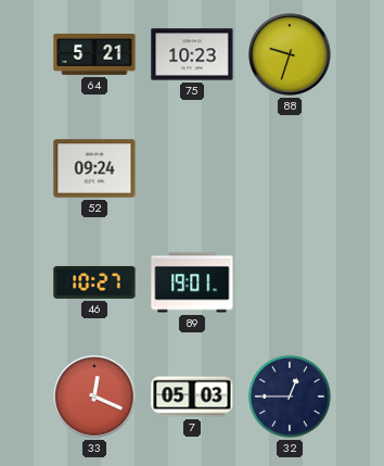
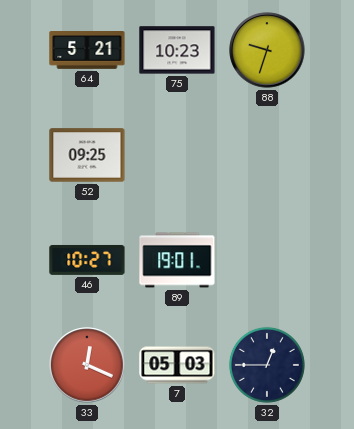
52: 09:24 -> 09:25
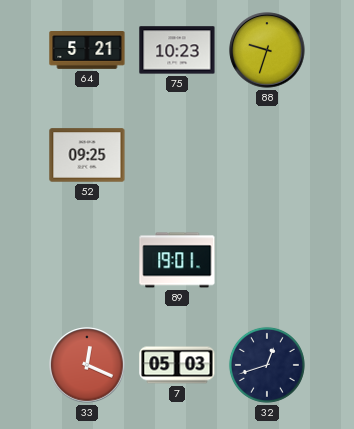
46: 10:27 -> none
32: 12:45 -> 12:42
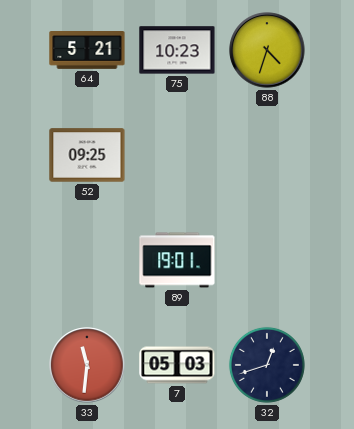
88: 9:33 -> 4:33
33: 12:19 -> 11:31
